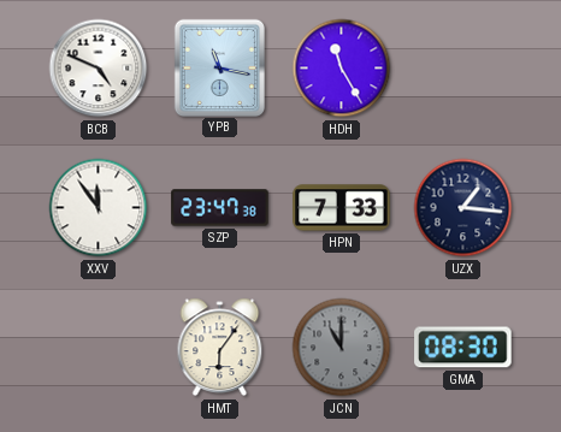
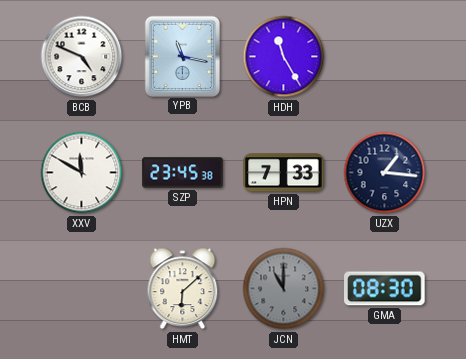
XXV: 11:54 -> 11:50
SZP: 23:47 -> 23:45
HMT: 6:06 -> 6:08
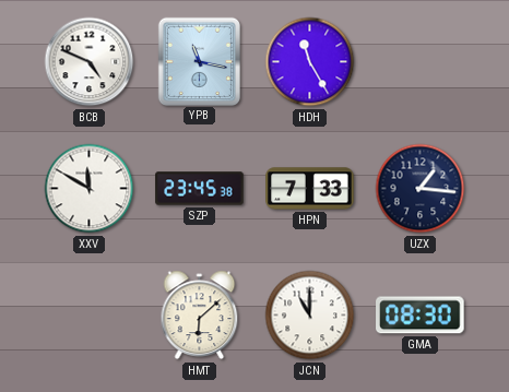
JCN dial: grey -> white
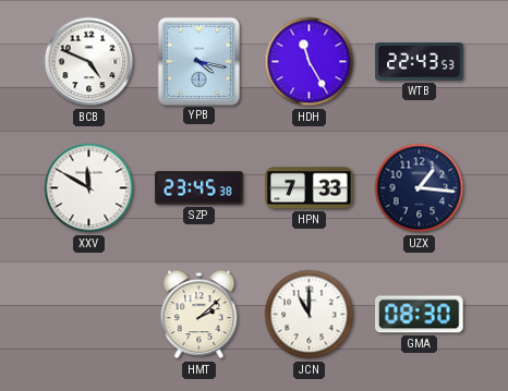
YPB: 11:17 -> 4:17
WTB: none -> 22:43
HMT: 6:08 -> 2:08
